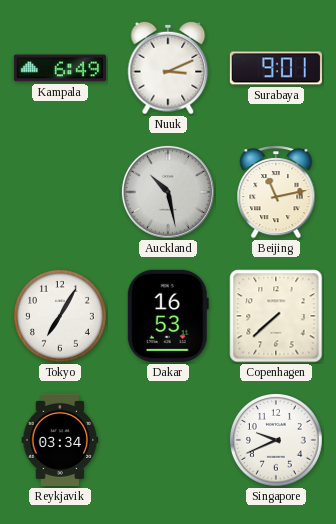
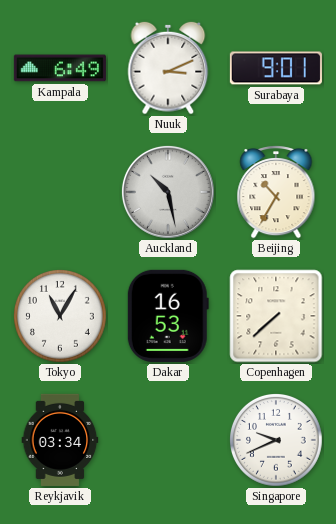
Beijing: 11:13 -> 10:35
Tokyo: 7:05 -> 11:05
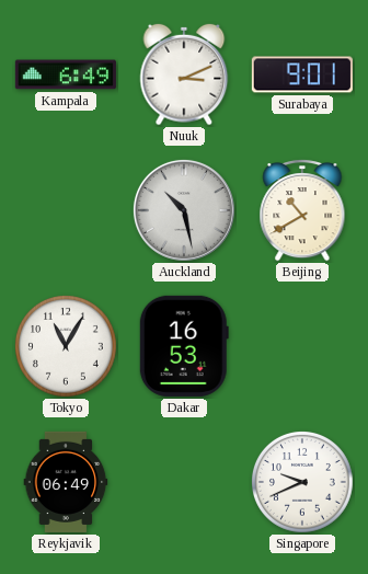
Beijing: 10:35 -> 10:40
Copenhagen: 7:38 -> none
Reykjavik: 03:34 -> 06:49
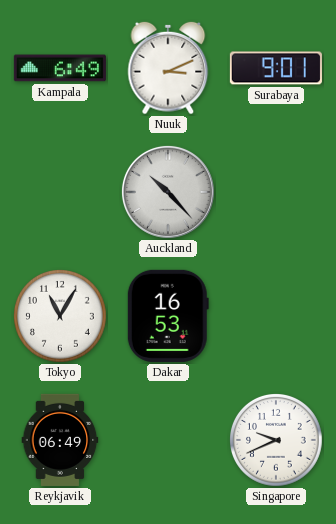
Auckland: 10:28 -> 10:23
Beijing: 10:40 -> none
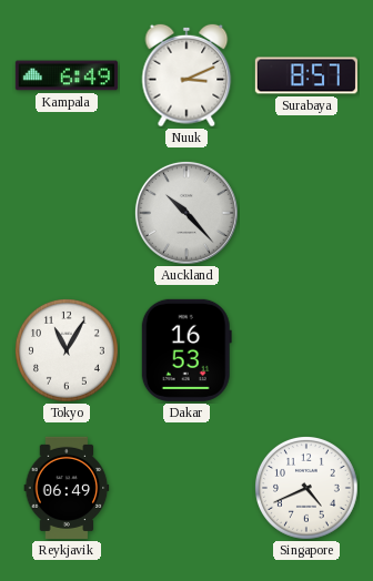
Surabaya: 9:01 -> 8:57
Singapore: 9:41 -> 4:41
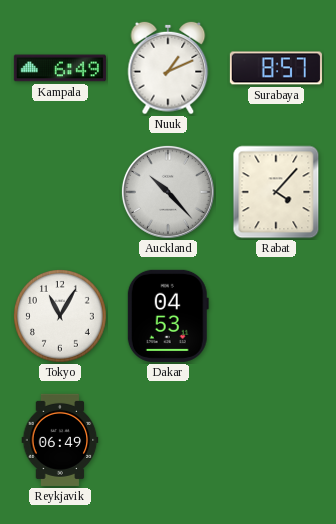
Nuuk: 3:11 -> 1:11
Rabat: none -> 4:07
Dakar: 16:53 -> 04:53
Singapore: 4:41 -> none
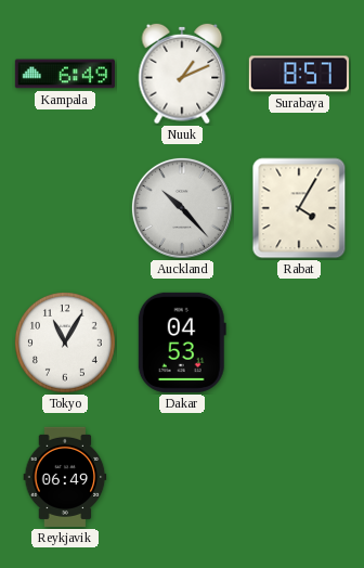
Rabat: 4:07 -> 4:05
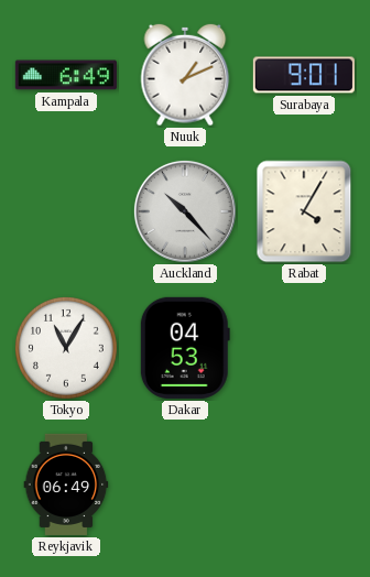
Surabaya: 8:57 -> 9:01
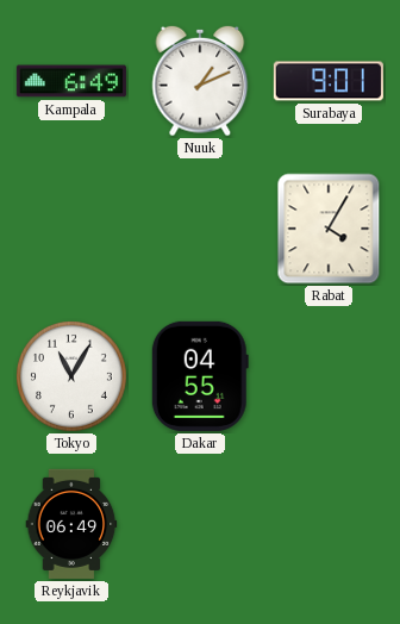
Auckland: 10:23 -> none
Dakar: 04:53 -> 04:55
